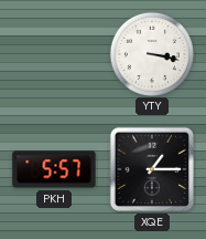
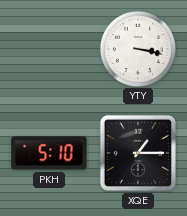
PKH: 5:57 -> 5:10
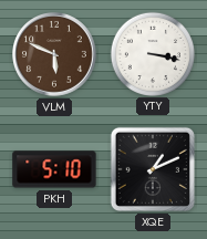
VLM: none -> 5:49
XQE: 1:15 -> 1:11
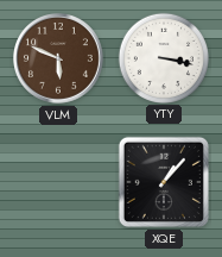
PKH: 5:10 -> none
XQE: 1:11 -> 1:07
